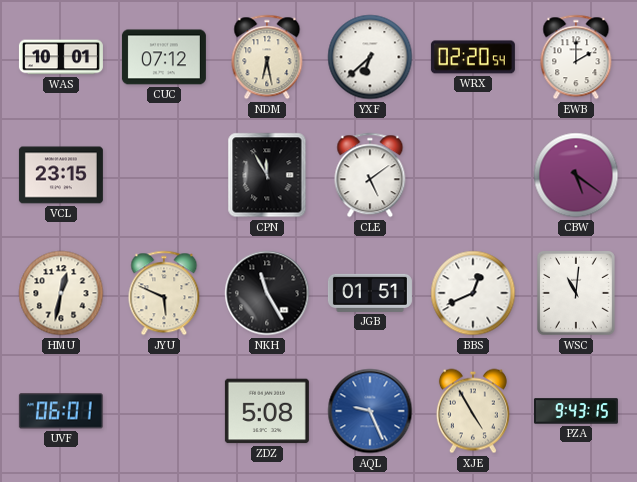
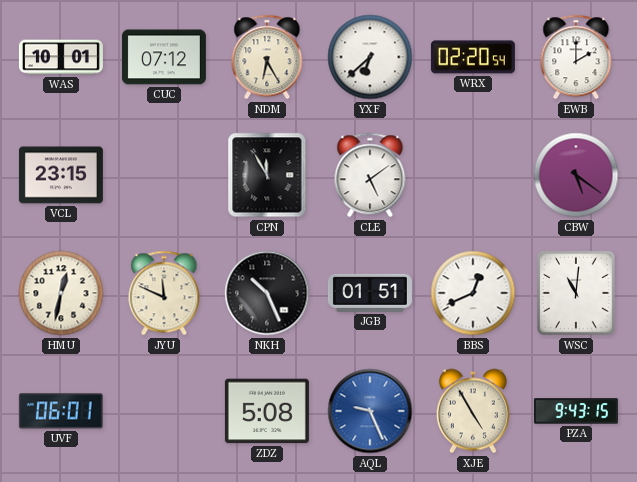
NDM: 6:28 -> 6:25
JYU: 5:49 -> 11:49
NKH: 11:25 -> 10:26
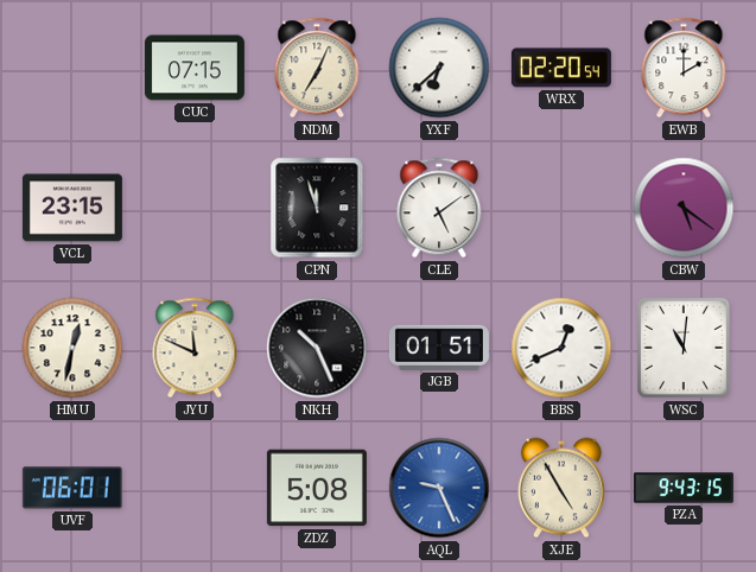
WAS: 10:01 -> none
CUC: 07:12 -> 07:15
NDM: 6:25 -> 7:04
CPN: 11:55 -> 11:57
